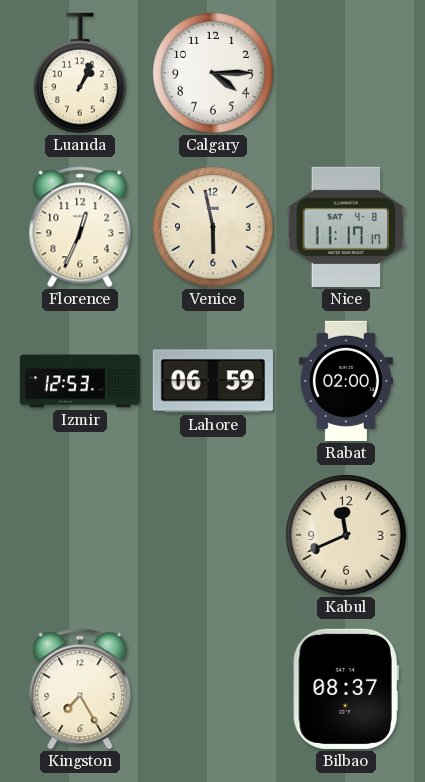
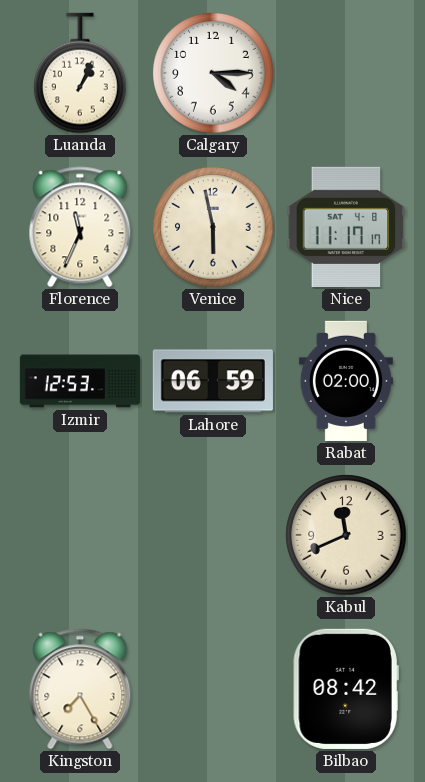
Florence: 12:34 -> 11:34
Bilbao: 08:37 -> 08:42
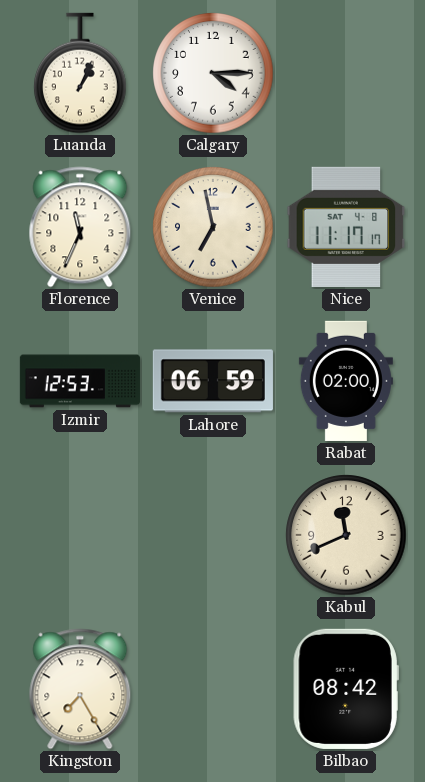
Venice: 5:58 -> 6:58
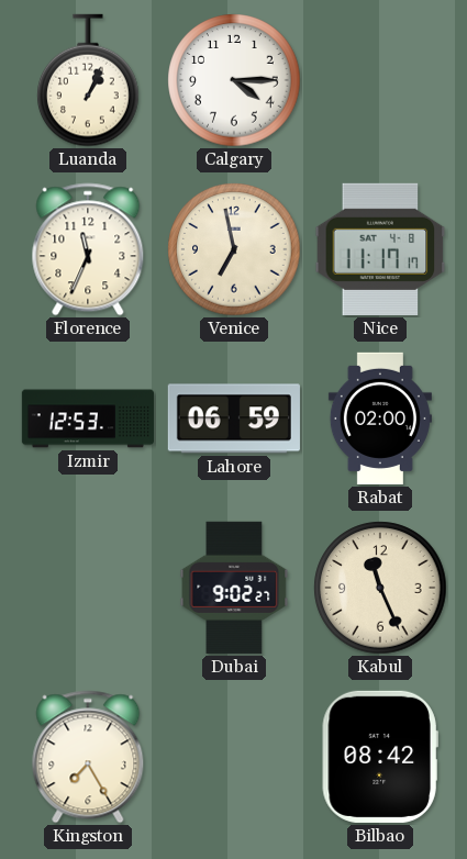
Dubai: none -> 9:02
Kabul: 11:41 -> 11:26
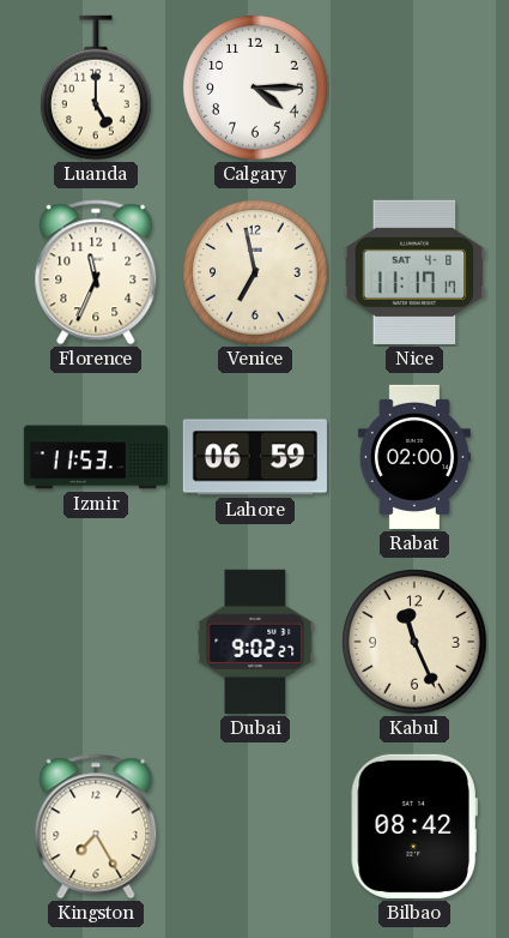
Luanda: 1:04 -> 5:00
Izmir: 12:53 -> 11:53
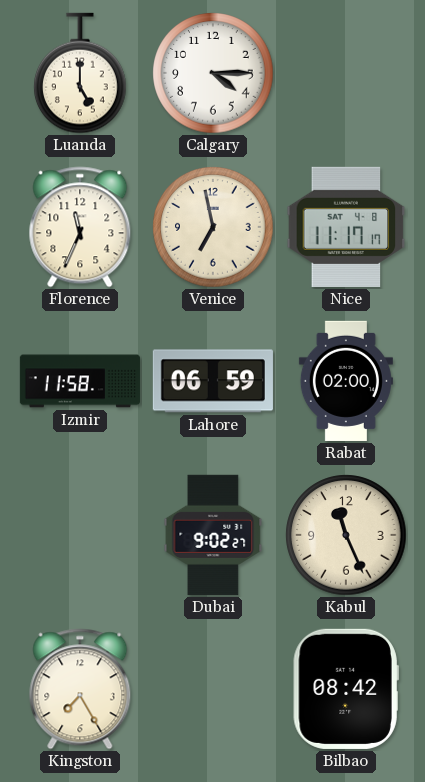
Izmir: 11:53 -> 11:58
